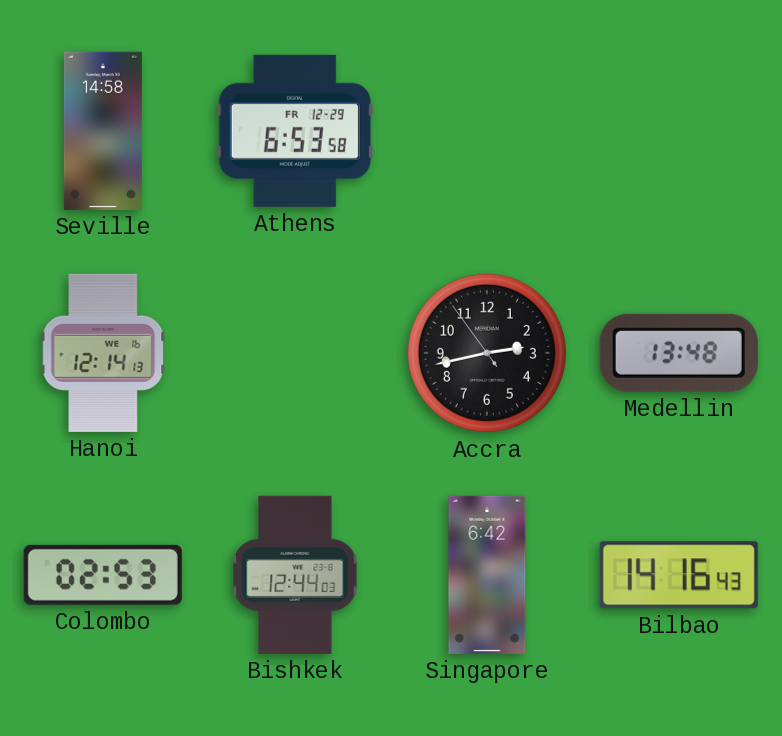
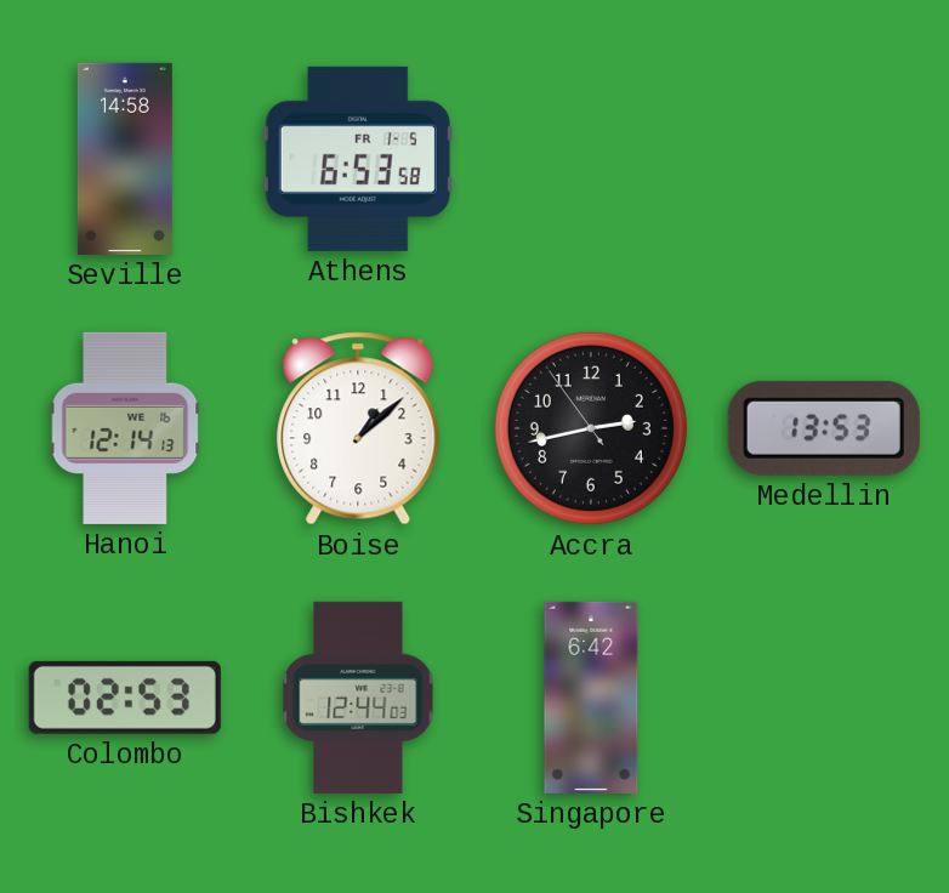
Athens date: FR 12-29 -> FR 1-5
Boise: none -> 1:08
Medellin: 13:48 -> 13:53
Bilbao: 14:16 -> none
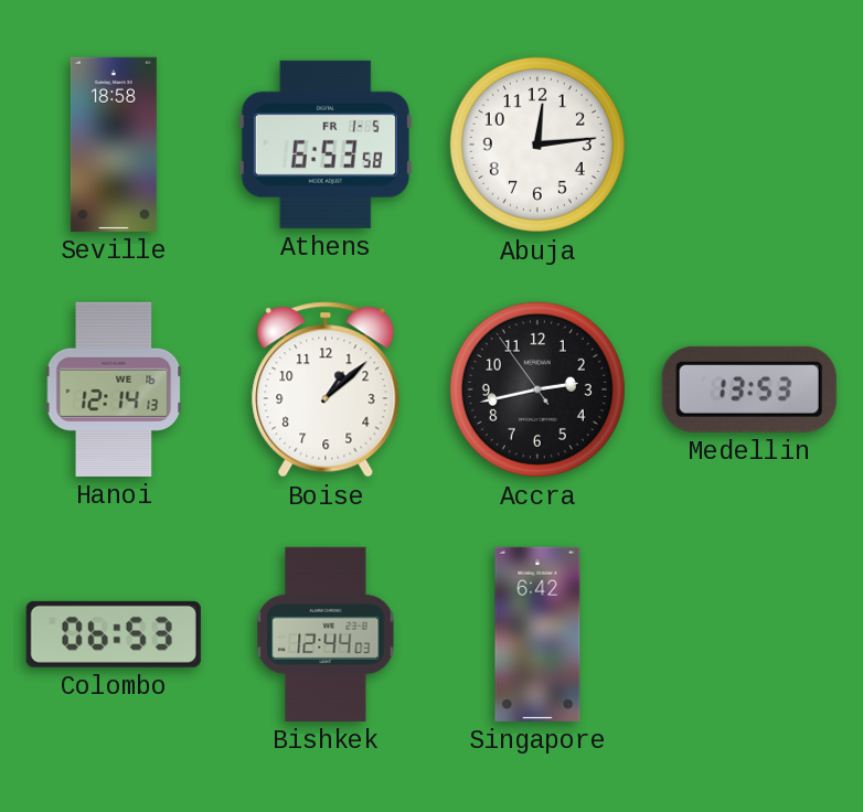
Seville: 14:58 -> 18:58
Abuja: none -> 12:14
Colombo: 02:53 -> 06:53
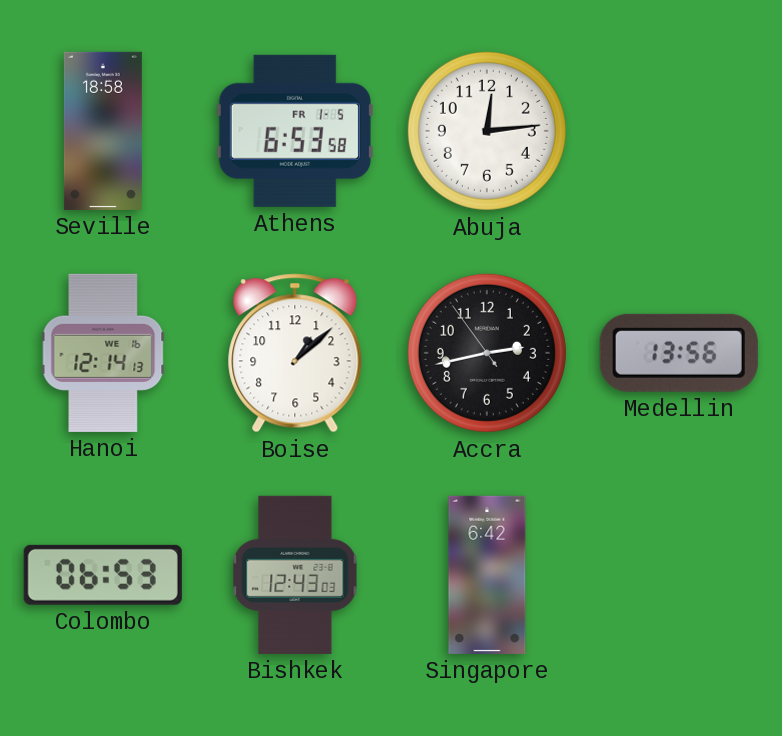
Medellin: 13:53 -> 13:56
Bishkek: 12:44 -> 12:43
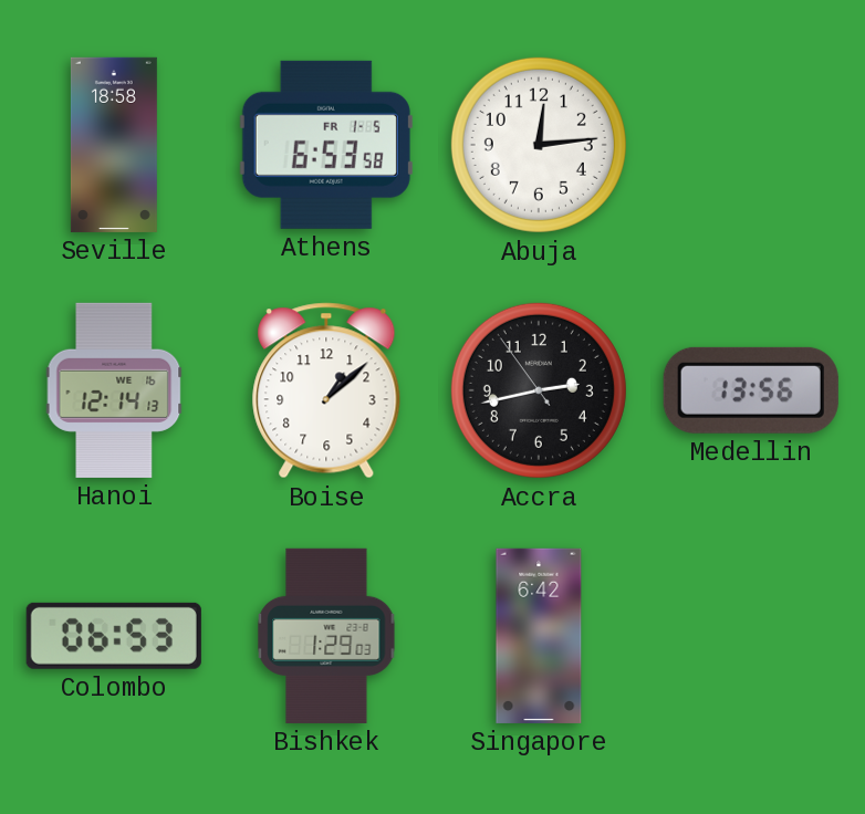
Bishkek: 12:43 -> 1:29
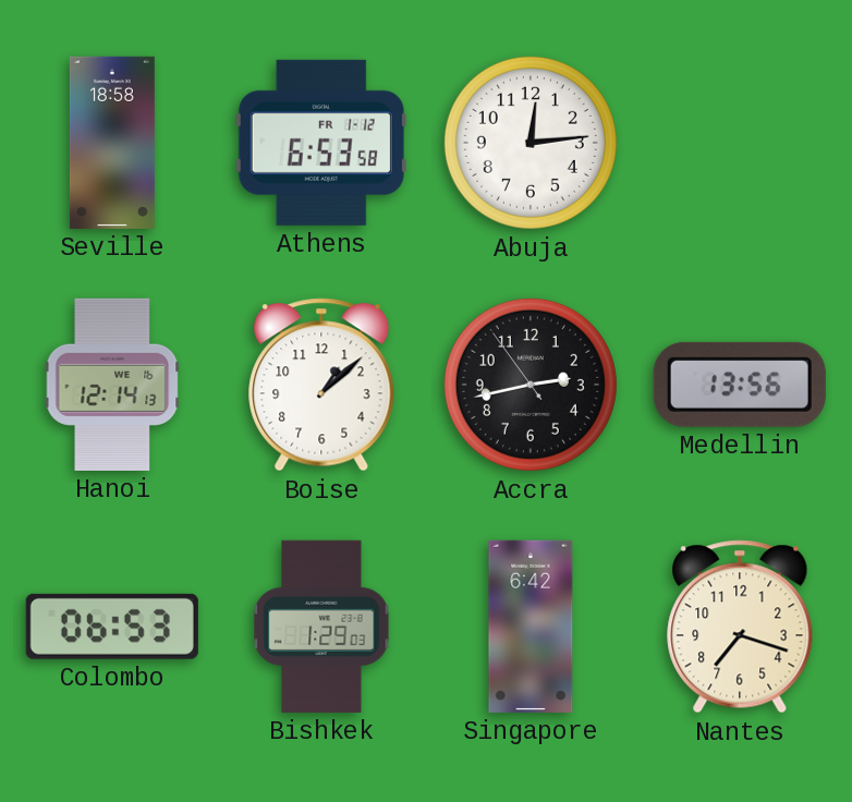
Athens date: FR 1-5 -> FR 1-12
Nantes: none -> 7:18
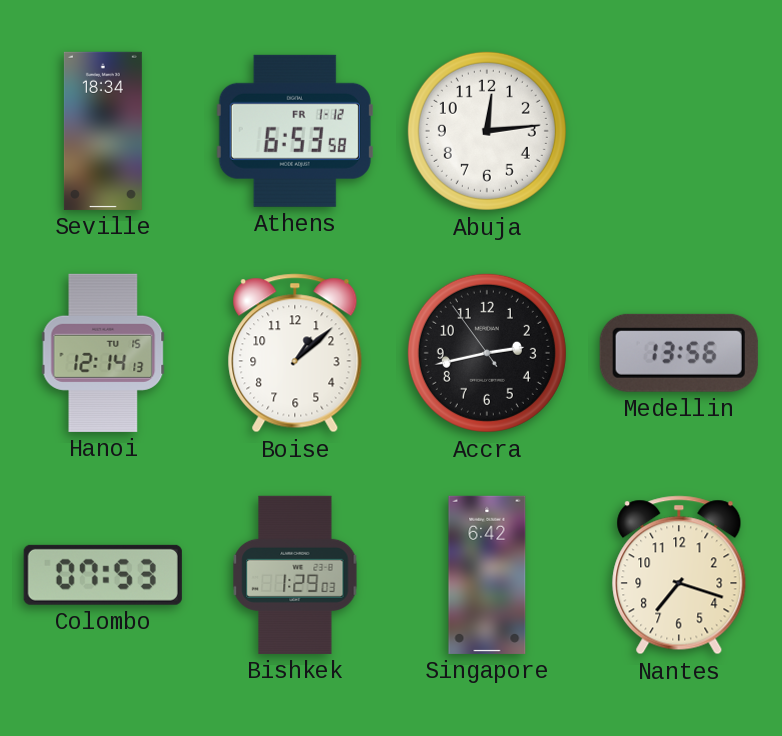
Seville: 18:58 -> 18:34
Hanoi date: WE 16 -> TU 15
Colombo: 06:53 -> 07:53
